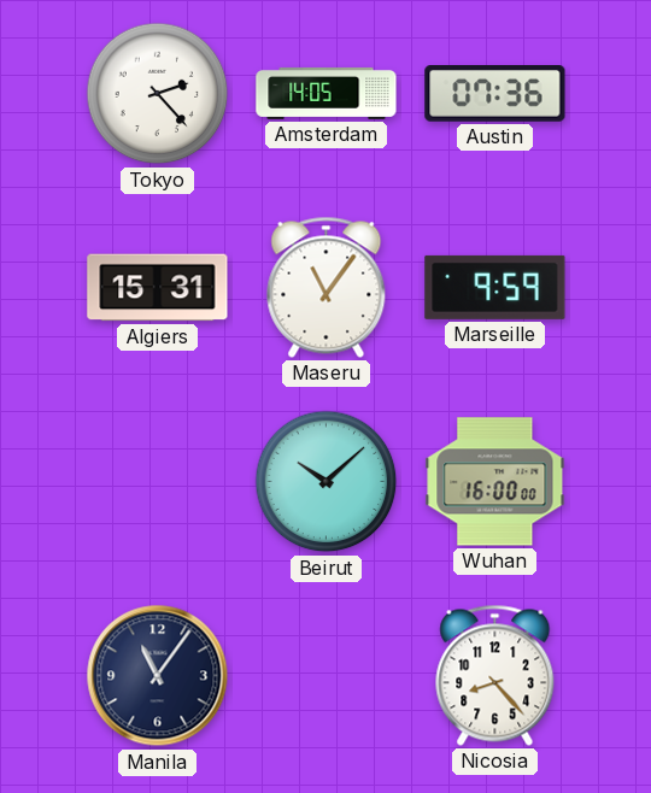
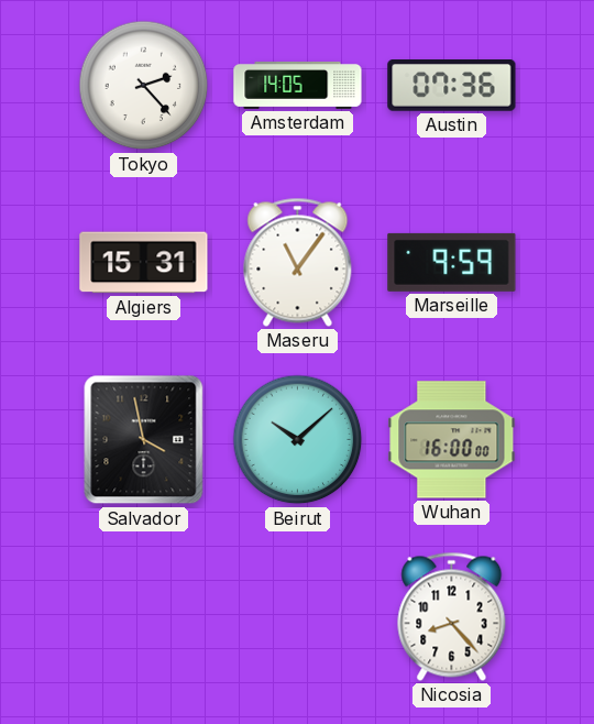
Salvador: none -> 3:58
Manila: 11:06 -> none
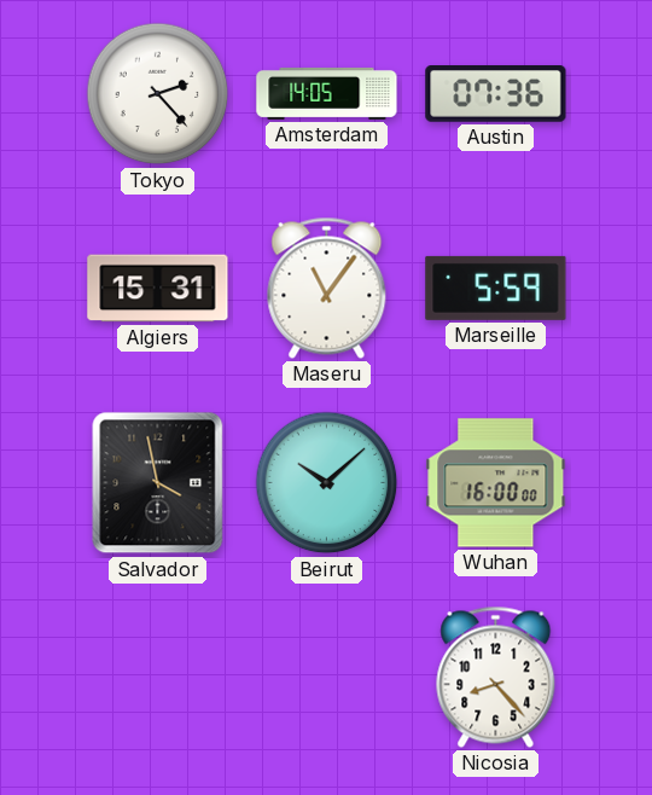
Marseille: 9:59 -> 5:59
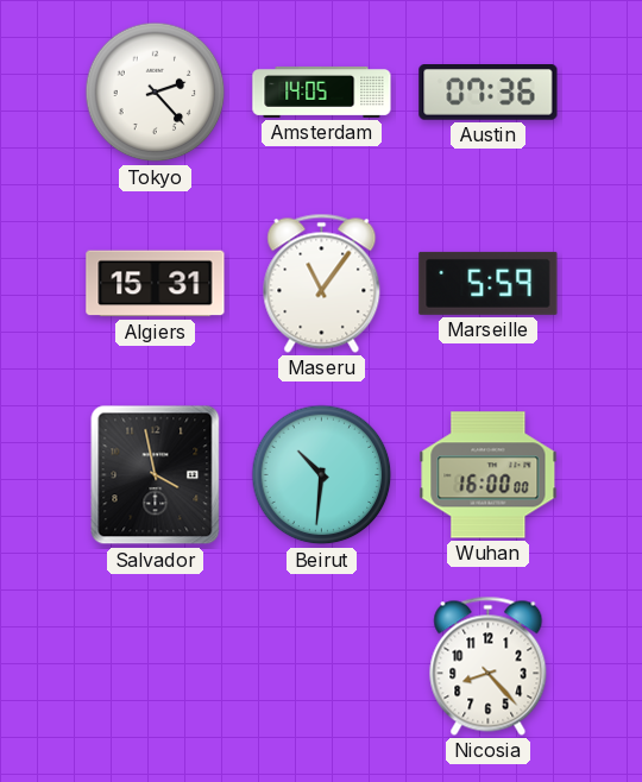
Beirut: 10:08 -> 10:31
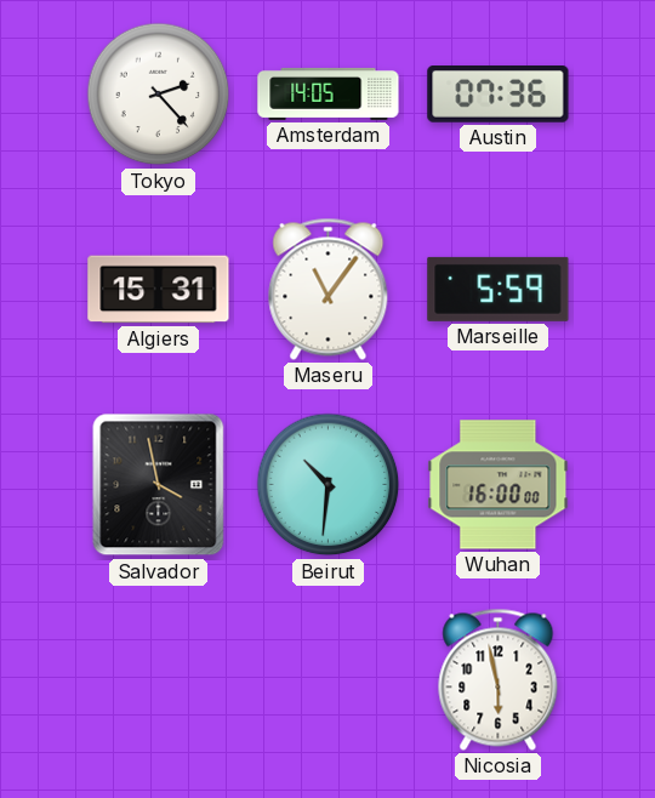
Nicosia: 8:23 -> 5:58
